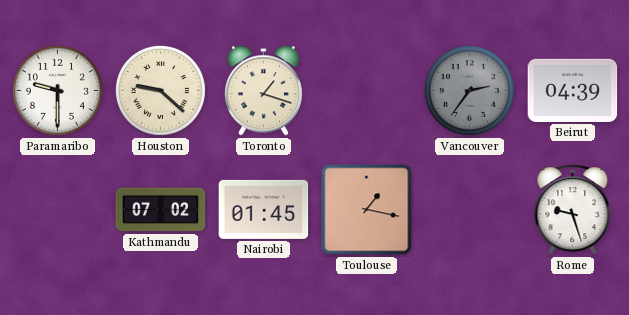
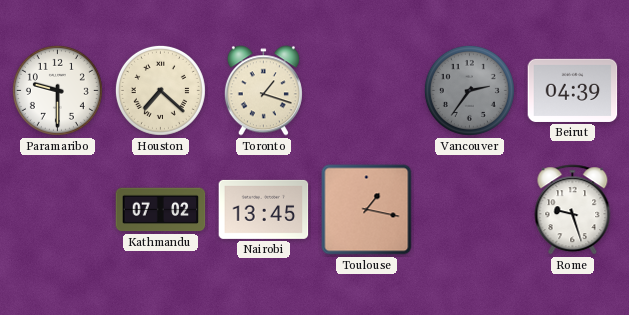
Houston: 9:22 -> 7:22
Nairobi: 01:45 -> 13:45
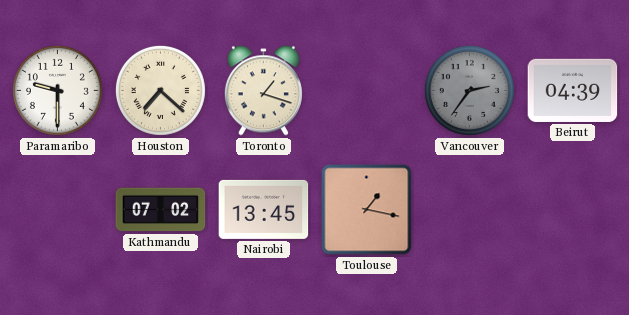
Rome: 9:27 -> none
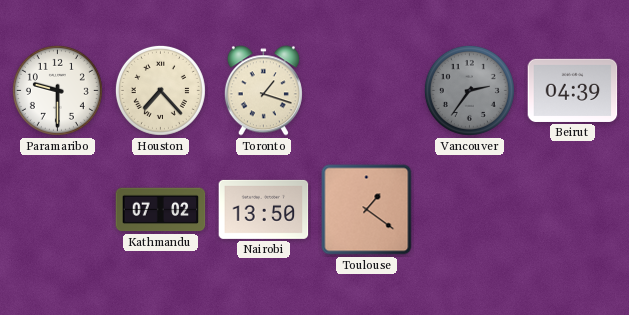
Houston: 7:22 -> 7:23
Nairobi: 13:45 -> 13:50
Toulouse: 1:17 -> 1:21
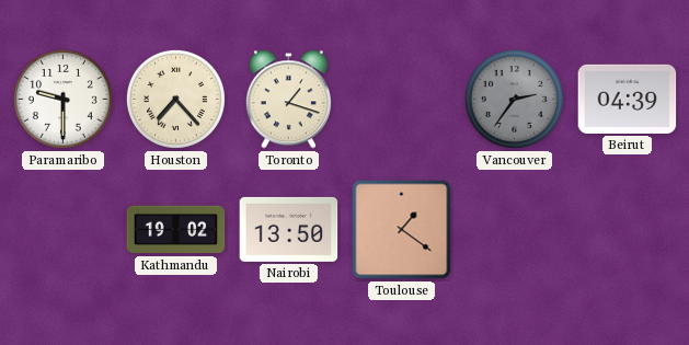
Kathmandu: 07:02 -> 19:02
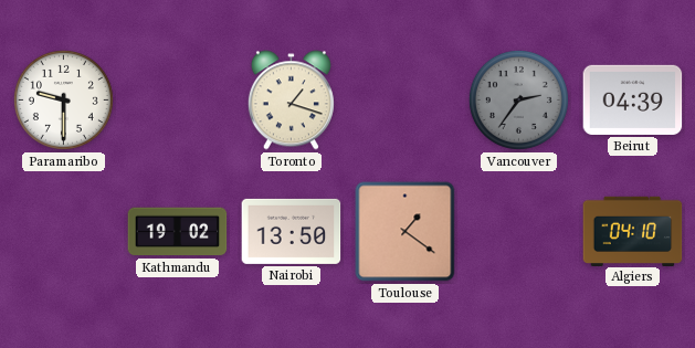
Houston: 7:23 -> none
Algiers: none -> 04:10
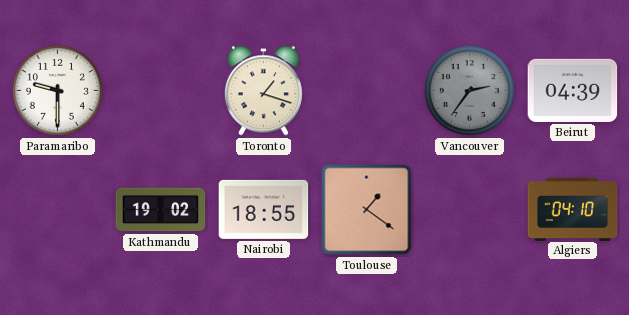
Nairobi: 13:50 -> 18:55
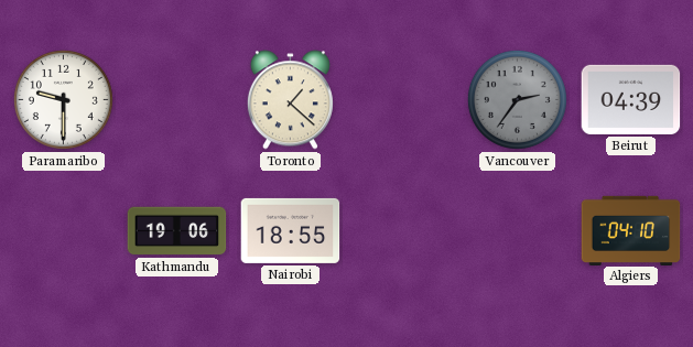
Toronto: 1:18 -> 1:22
Kathmandu: 19:02 -> 19:06
Toulouse: 1:21 -> none
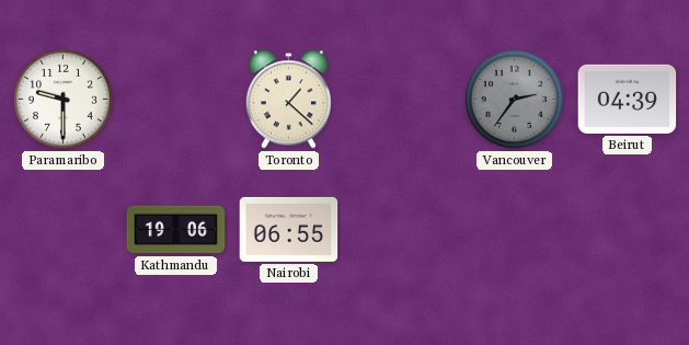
Nairobi: 18:55 -> 06:55
Algiers: 04:10 -> none
